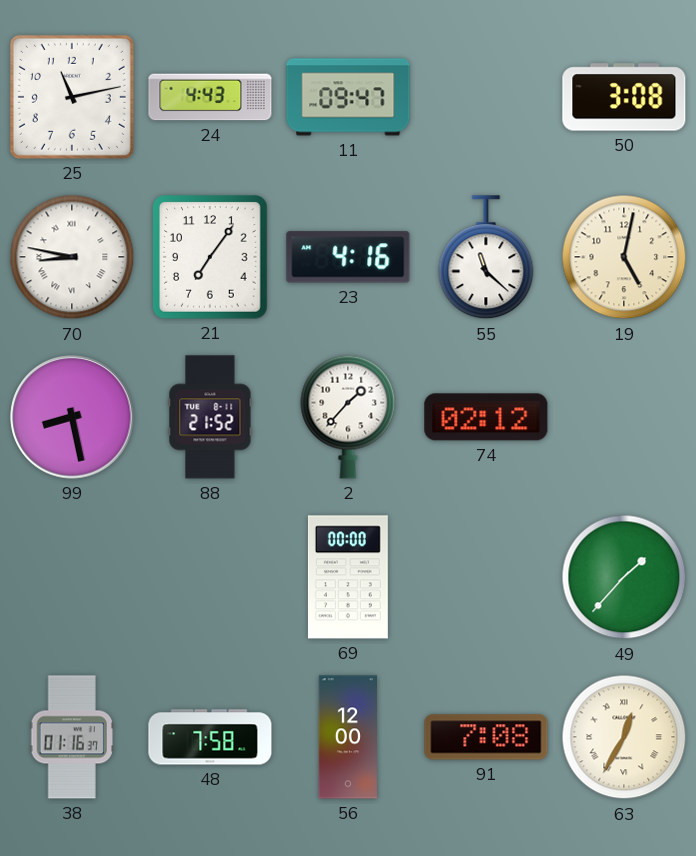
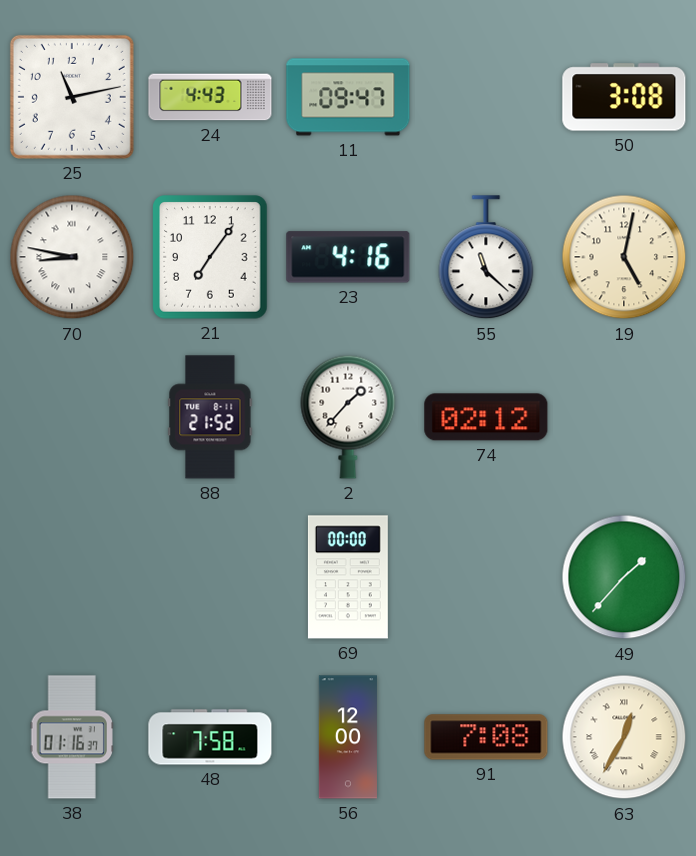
99: 8:28 -> none
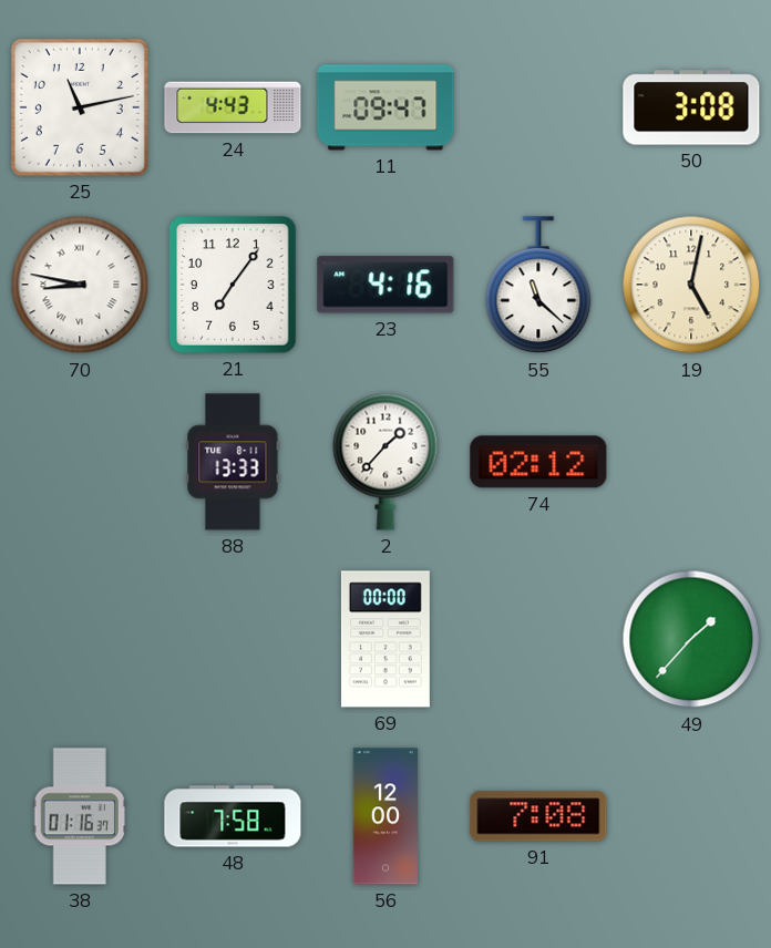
88: 21:52 -> 13:33
63: 12:35 -> none
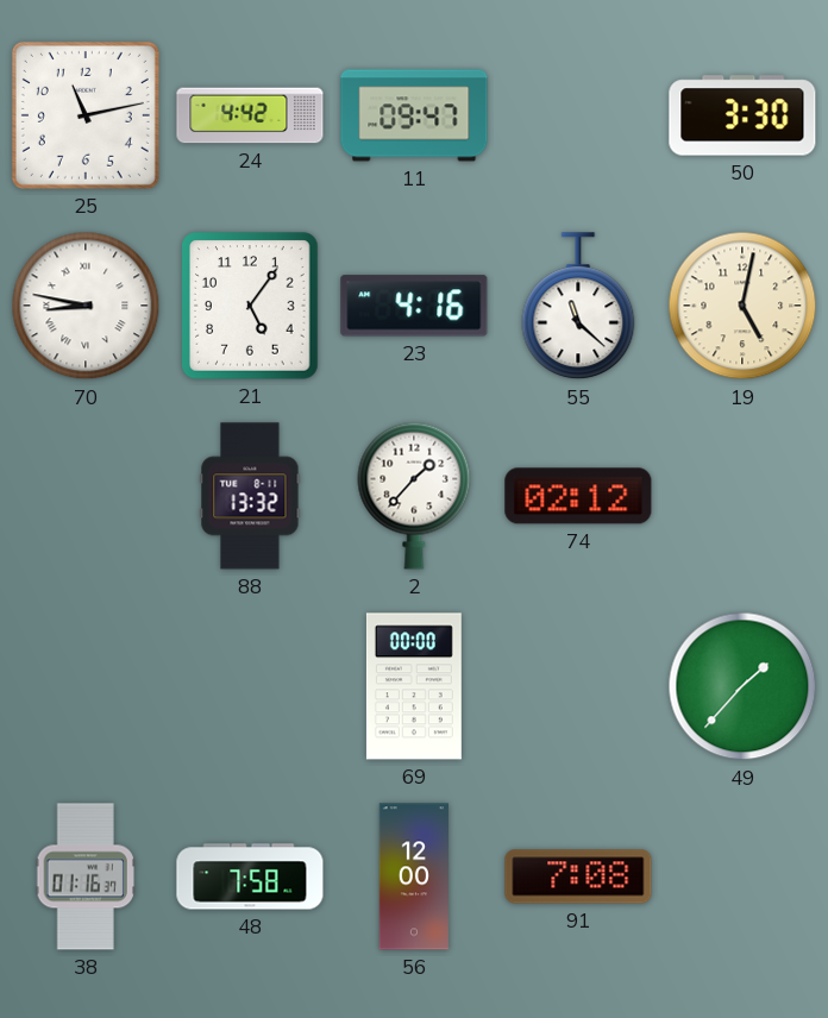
24: 4:43 -> 4:42
50: 3:08 -> 3:30
21: 7:06 -> 5:06
88: 13:33 -> 13:32
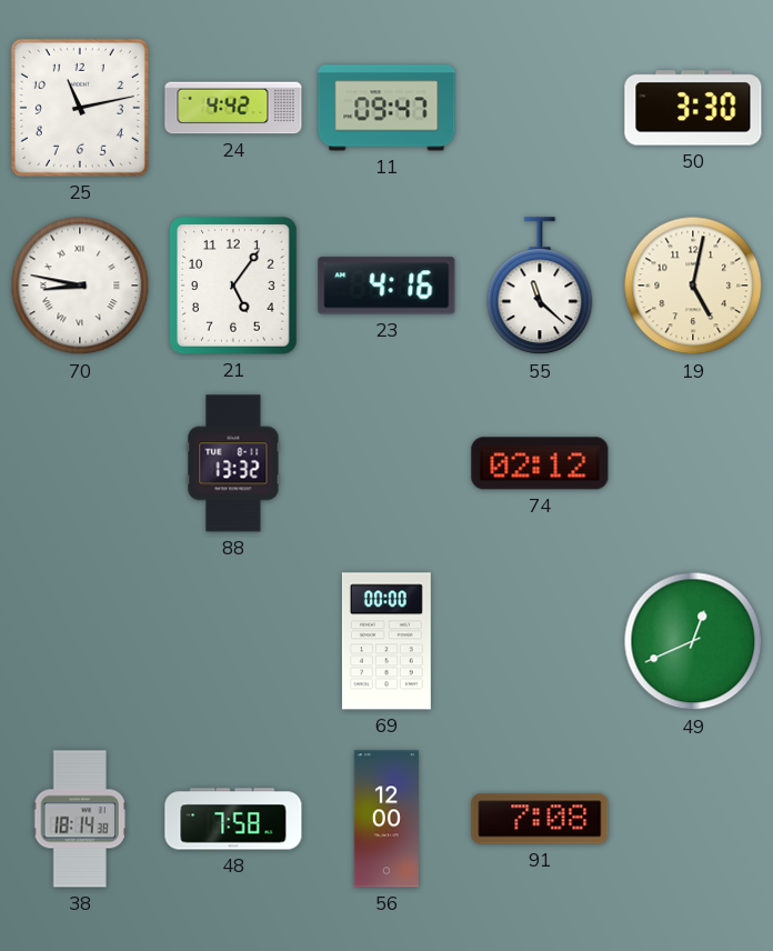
2: 1:37 -> none
49: 1:37 -> 12:41
38: 01:16 -> 18:14
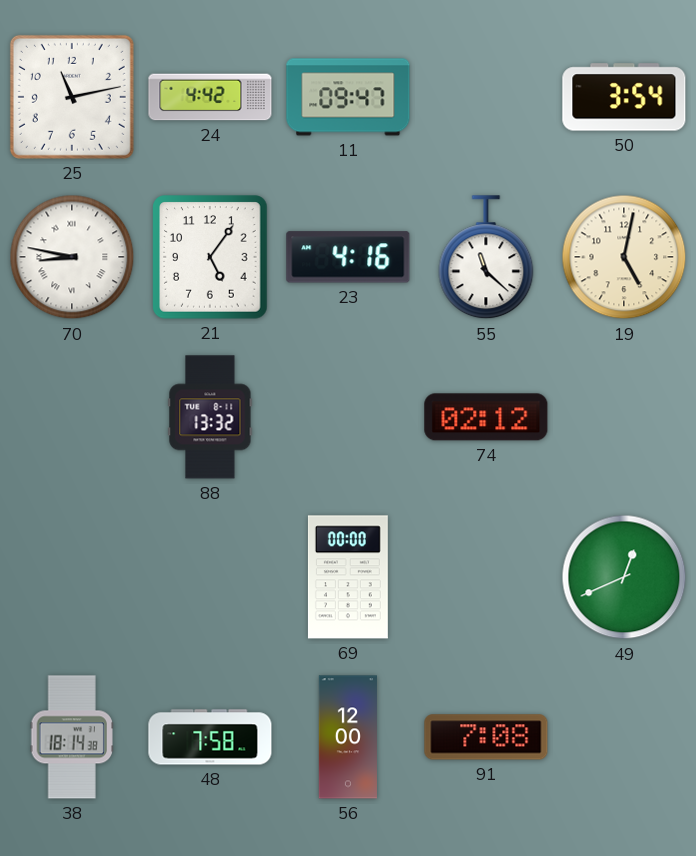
50: 3:30 -> 3:54
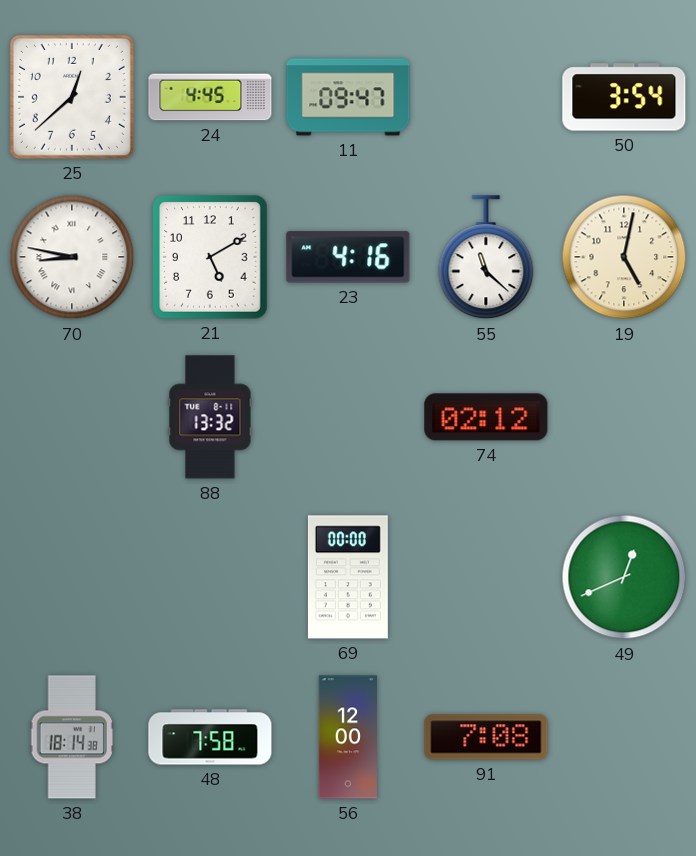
25: 11:13 -> 12:38
24: 4:42 -> 4:45
21: 5:06 -> 5:10
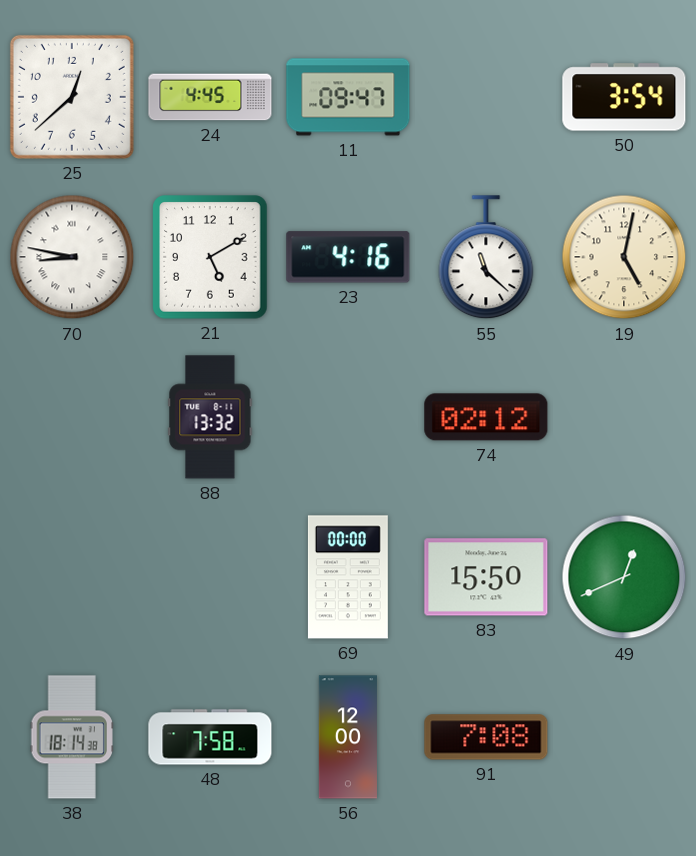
83: none -> 15:50
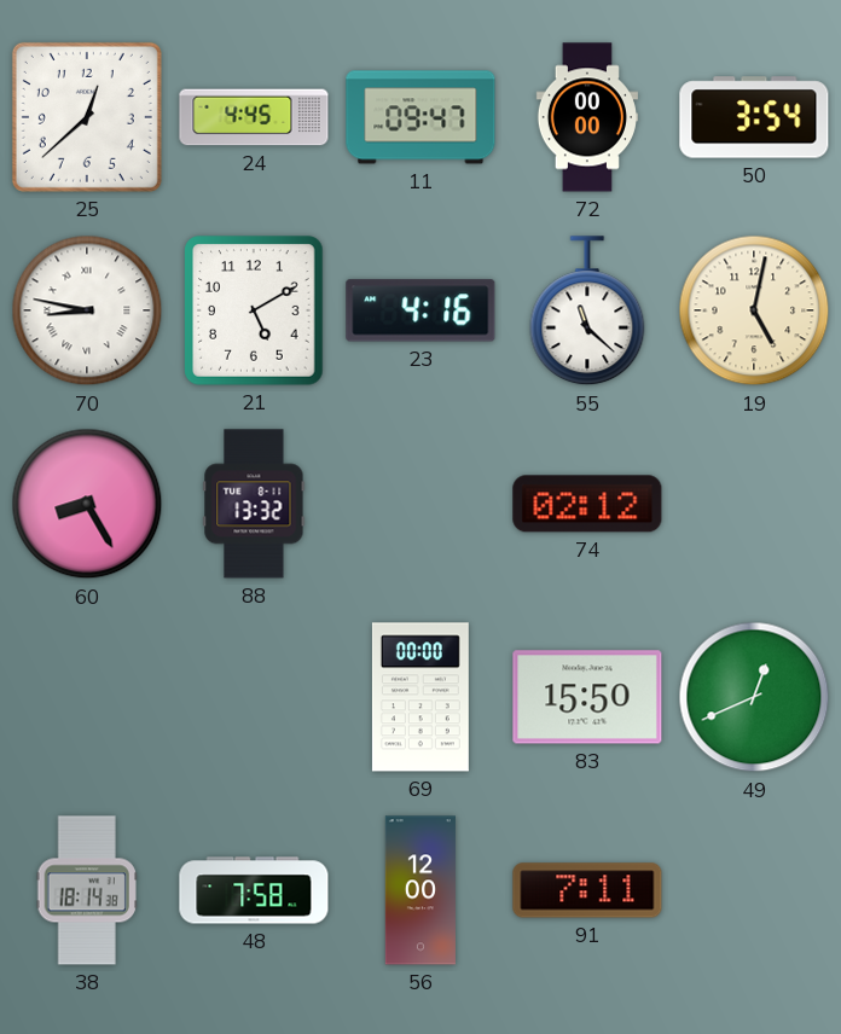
72: none -> 00:00
60: none -> 8:25
91: 7:08 -> 7:11
